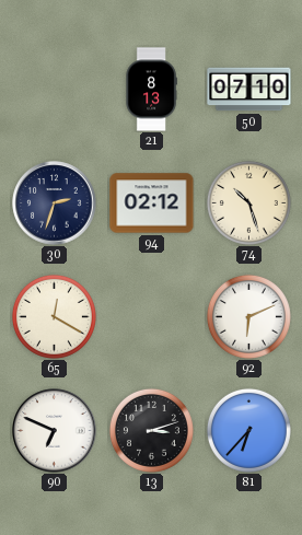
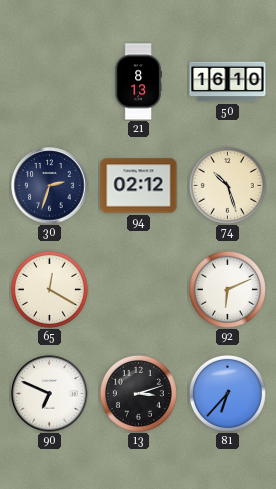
50: 07:10 -> 16:10
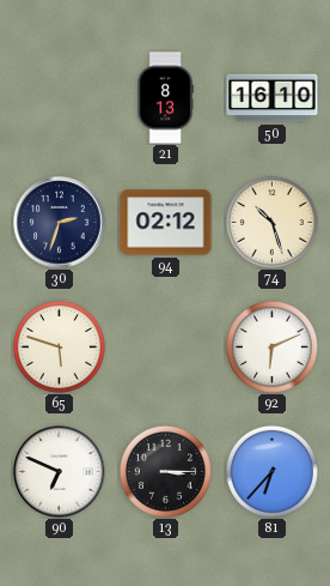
65: 12:20 -> 5:48
13: 3:12 -> 3:15
